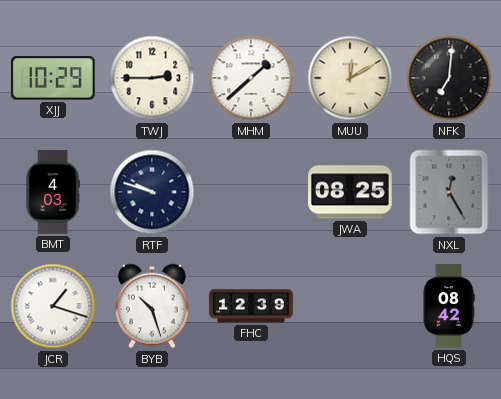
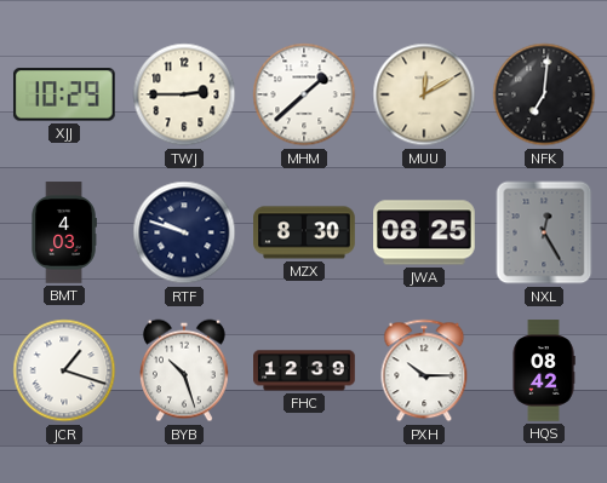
MZX: none -> 8:30
PXH: none -> 10:15
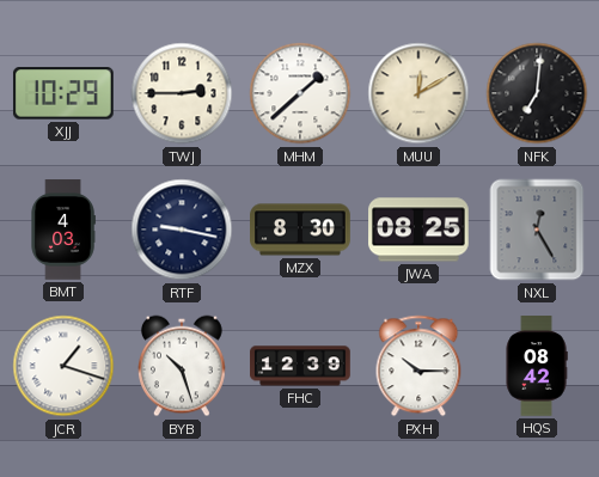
RTF: 9:48 -> 9:17
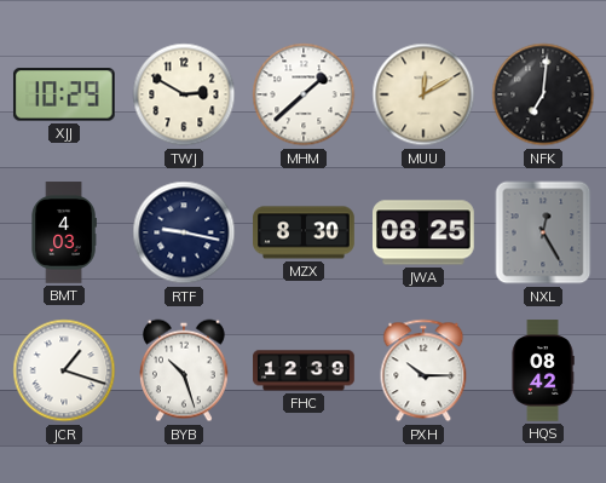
TWJ: 2:45 -> 2:50
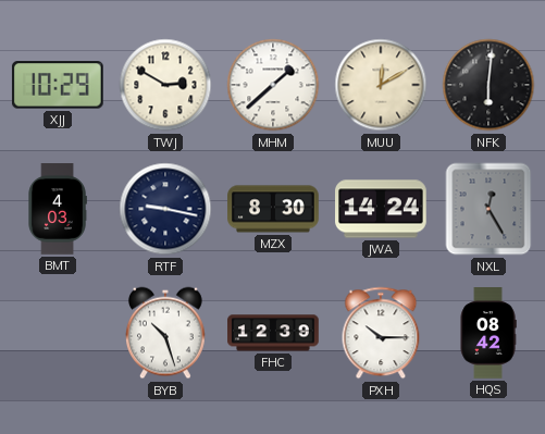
NFK: 7:01 -> 6:01
JWA: 08:25 -> 14:24
JCR: 1:18 -> none
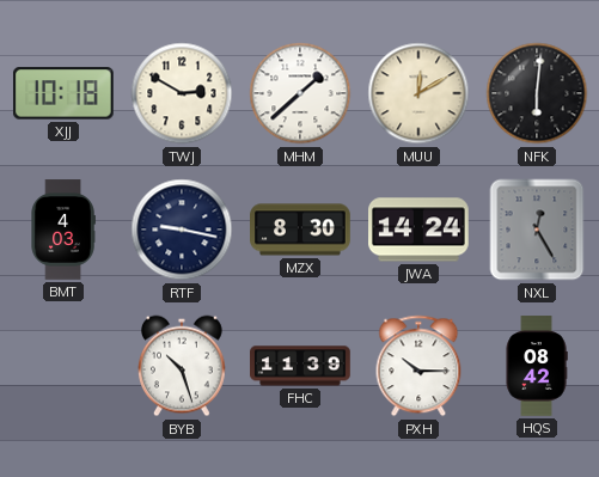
XJJ: 10:29 -> 10:18
FHC: 12:39 -> 11:39
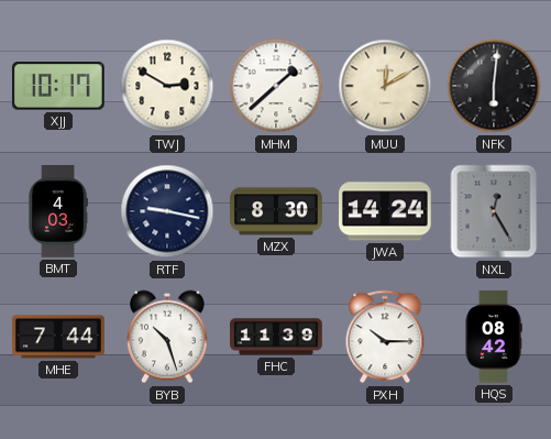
XJJ: 10:18 -> 10:17
MHE: none -> 7:44
